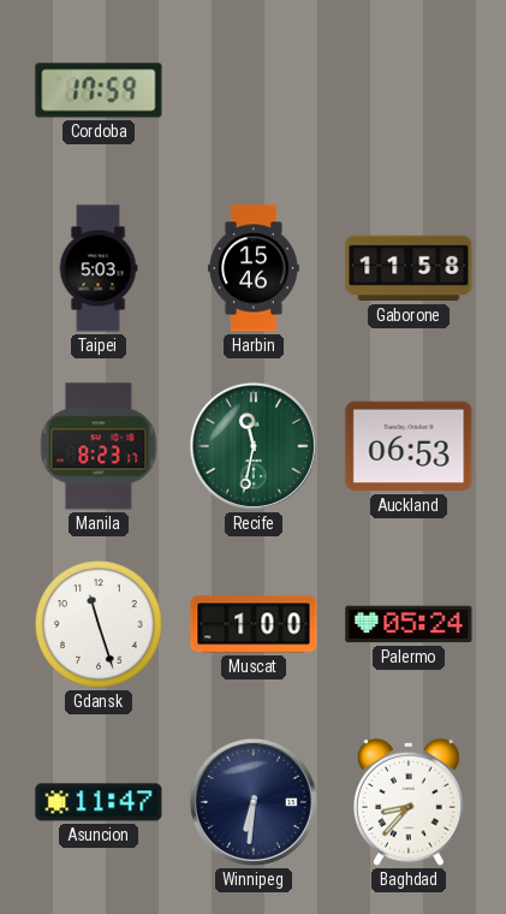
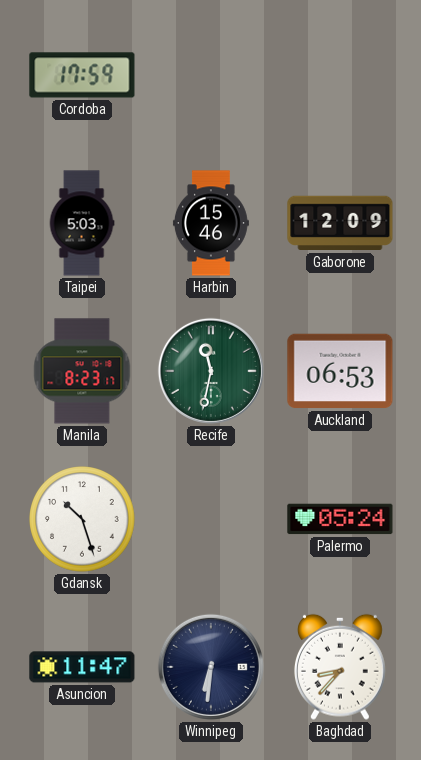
Gaborone: 11:58 -> 12:09
Gdansk: 11:27 -> 10:27
Muscat: 1:00 -> none
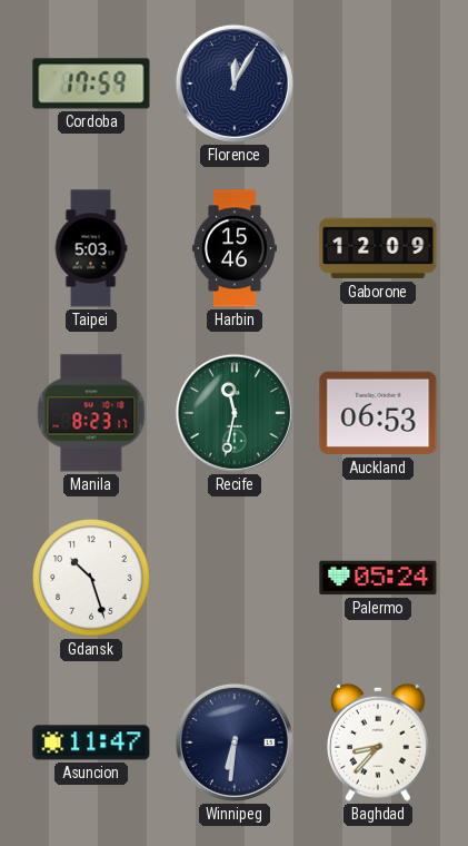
Florence: none -> 12:05
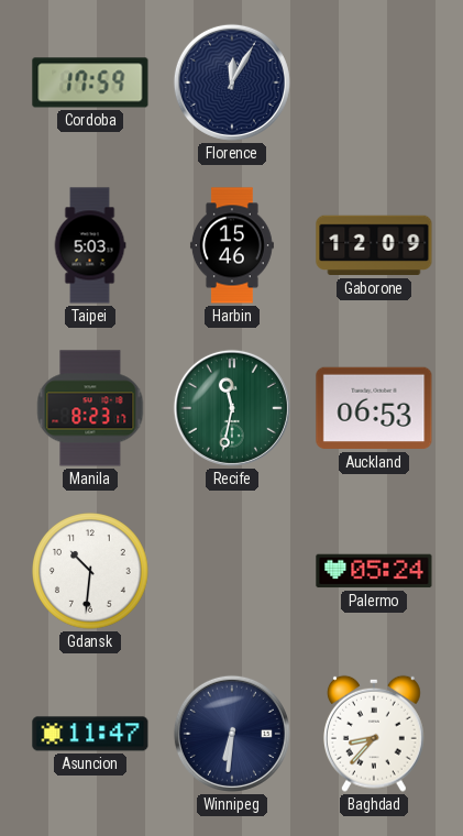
Gdansk: 10:27 -> 10:31
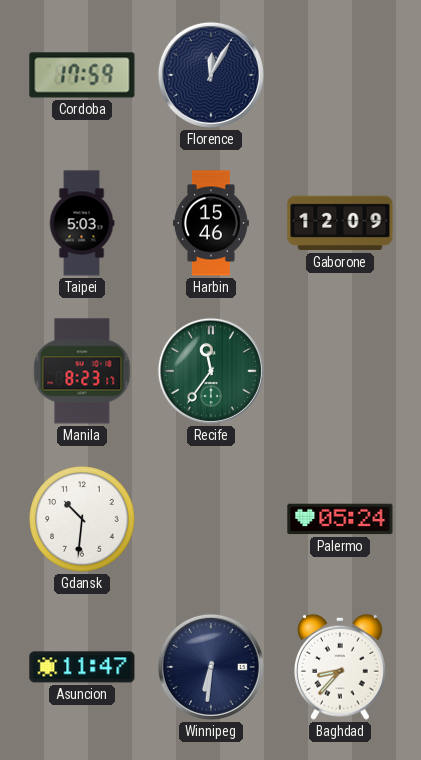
Recife: 11:32 -> 11:36
Auckland: 06:53 -> none
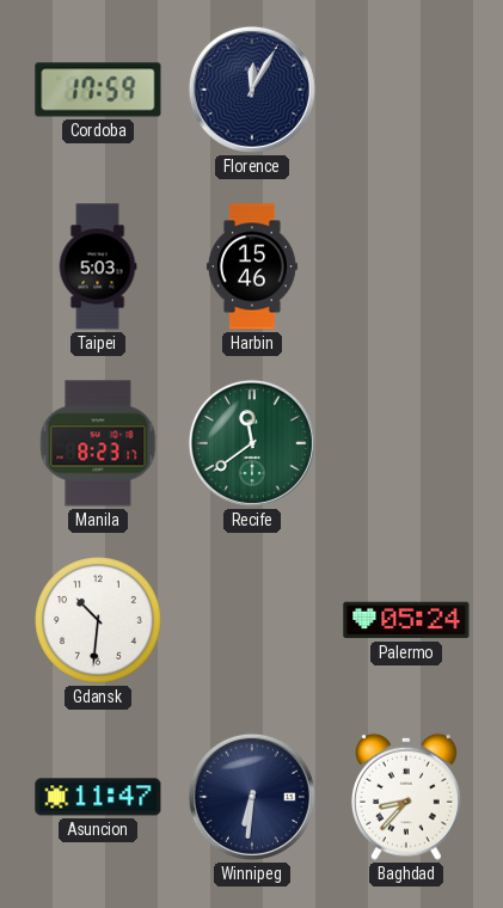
Gaborone: 12:09 -> none
Recife: 11:36 -> 11:39
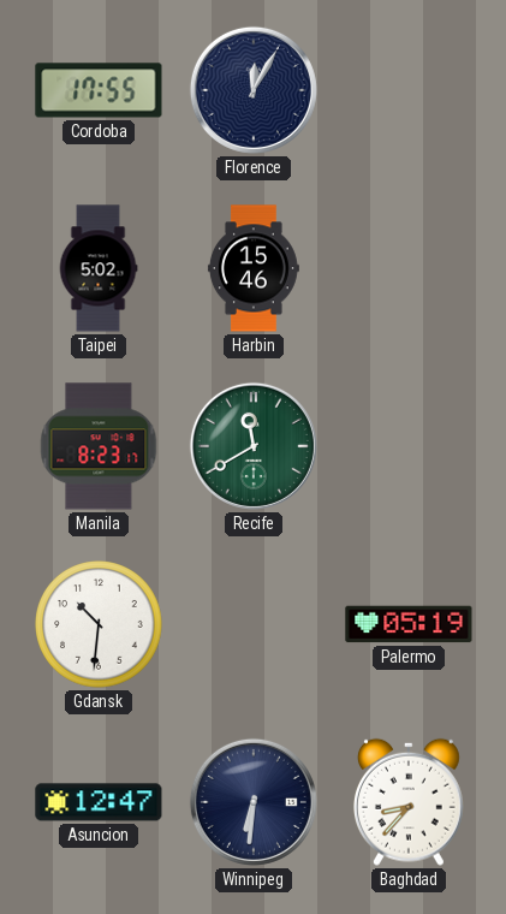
Cordoba: 17:59 -> 17:55
Taipei: 5:03 -> 5:02
Recife: 11:39 -> 11:40
Palermo: 05:24 -> 05:19
Asuncion: 11:47 -> 12:47
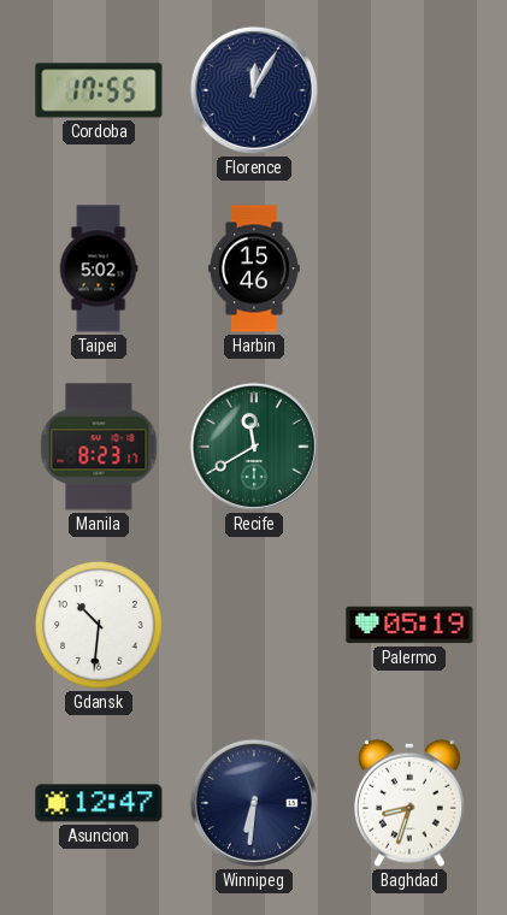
Baghdad: 8:37 -> 8:33
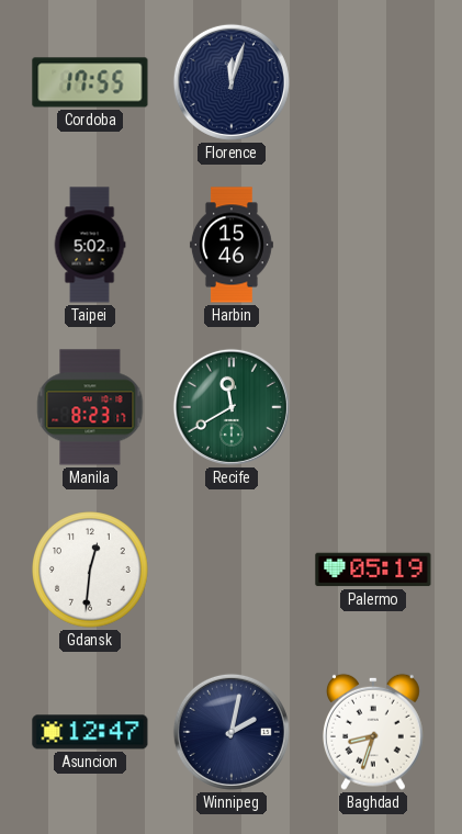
Florence: 12:05 -> 12:03
Gdansk: 10:31 -> 12:31
Winnipeg: 6:31 -> 2:02
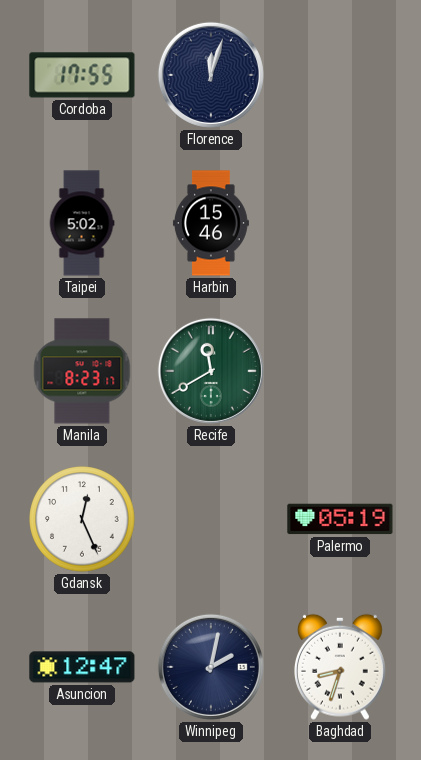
Gdansk: 12:31 -> 12:26
